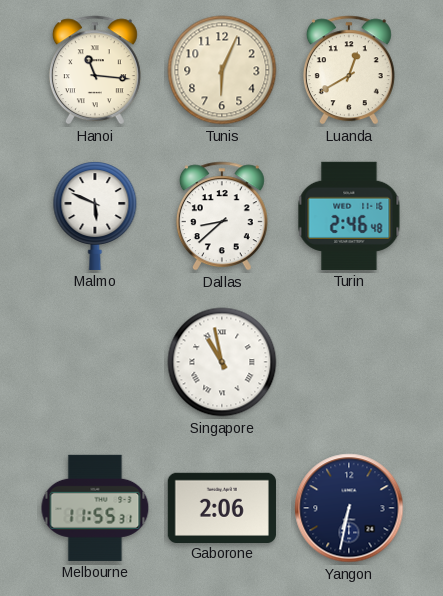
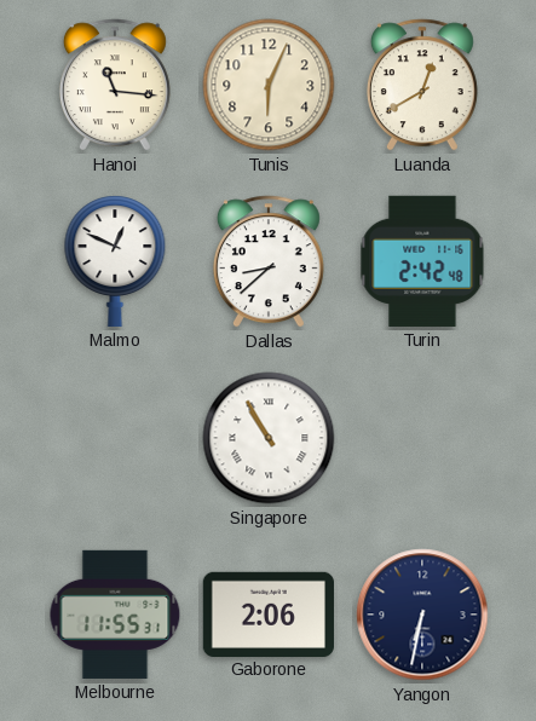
Malmo: 5:49 -> 12:49
Turin: 2:46 -> 2:42
Singapore: 10:58 -> 10:55
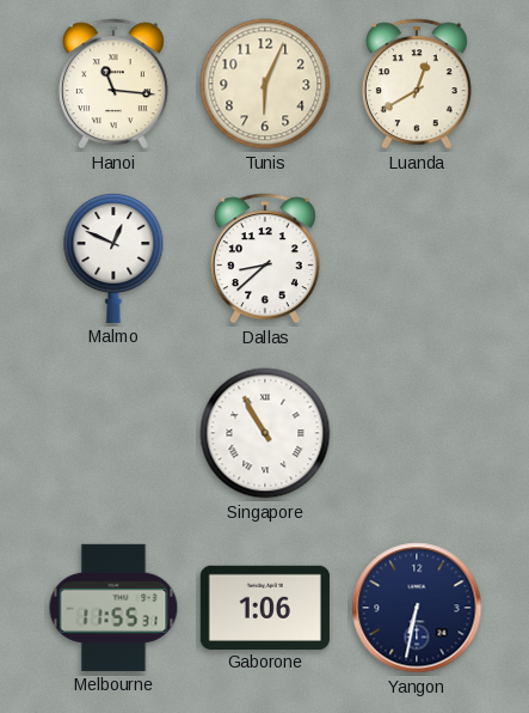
Turin: 2:42 -> none
Gaborone: 2:06 -> 1:06
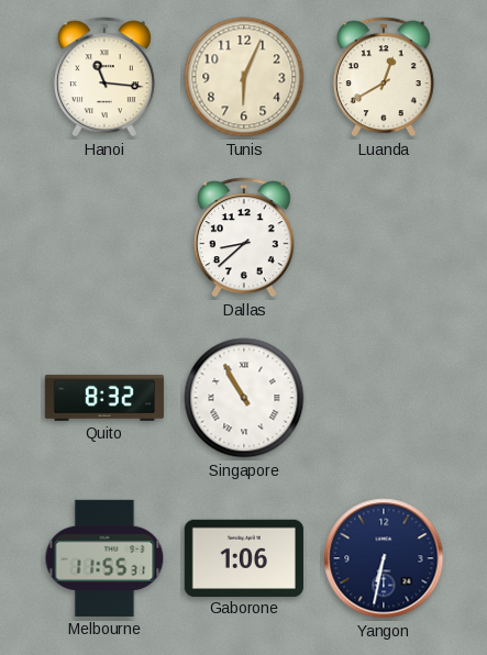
Malmo: 12:49 -> none
Quito: none -> 8:32
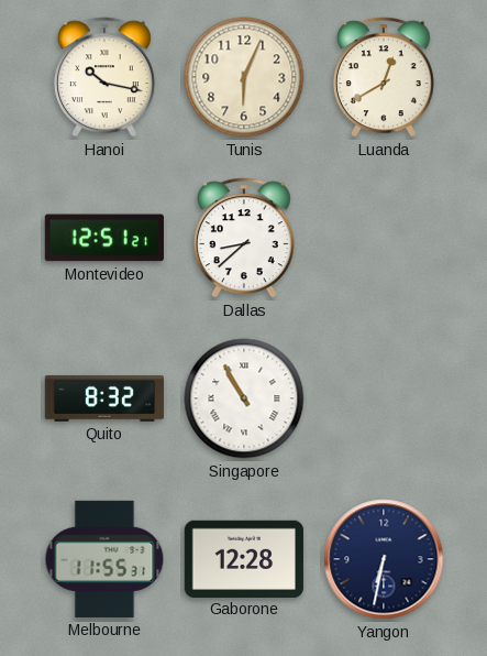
Hanoi: 11:16 -> 10:17
Montevideo: none -> 12:51
Gaborone: 1:06 -> 12:28
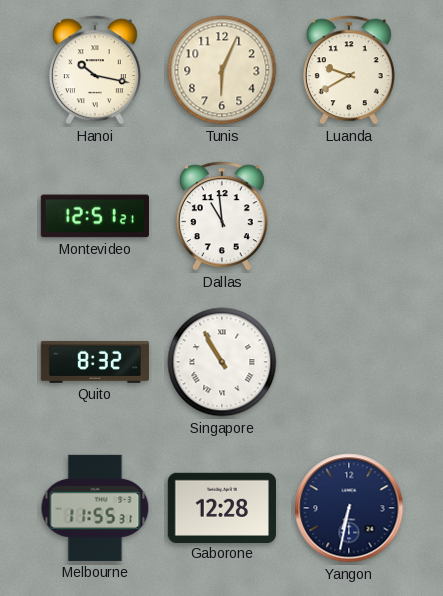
Luanda: 12:40 -> 9:40
Dallas: 8:38 -> 10:59
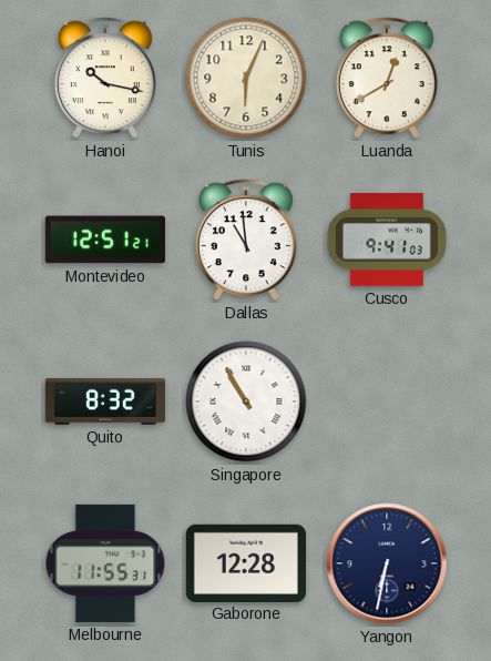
Luanda: 9:40 -> 12:40
Cusco: none -> 9:41
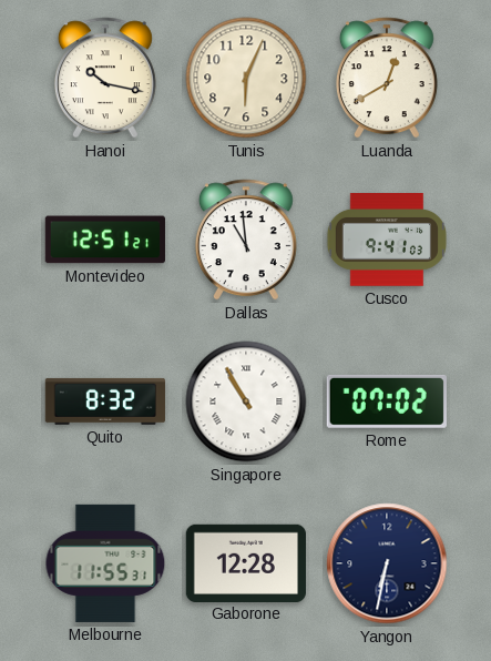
Rome: none -> 07:02
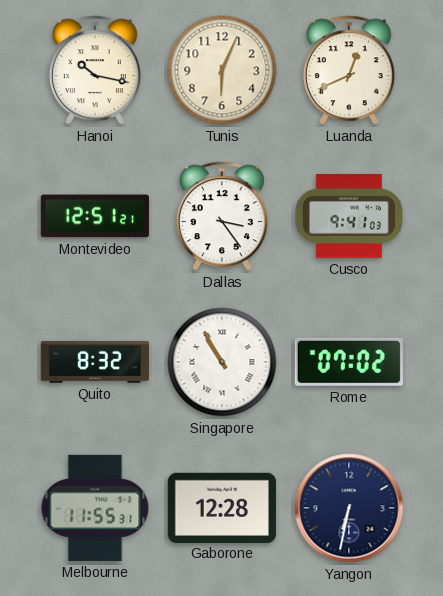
Luanda: 12:40 -> 12:41
Dallas: 10:59 -> 3:24
